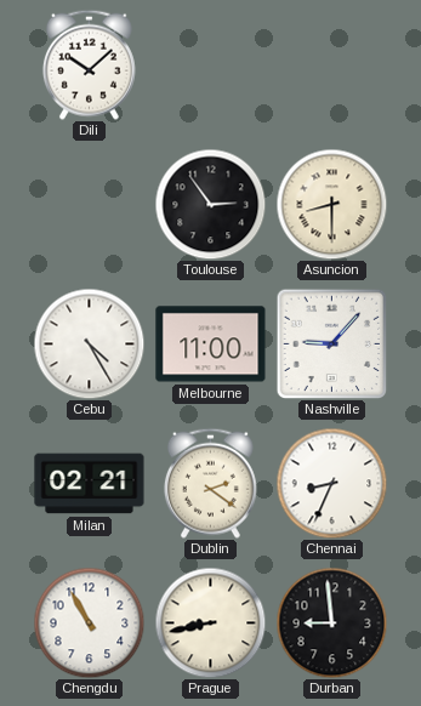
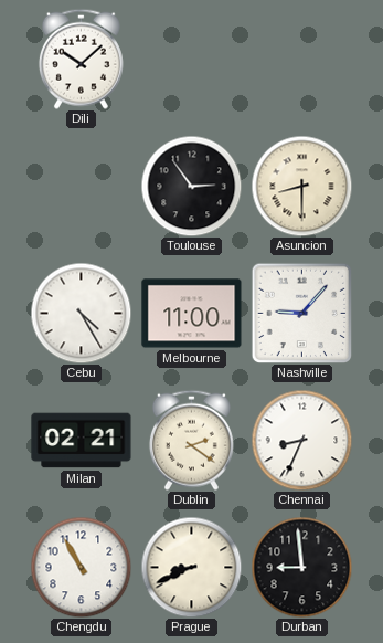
Prague: 8:43 -> 8:41
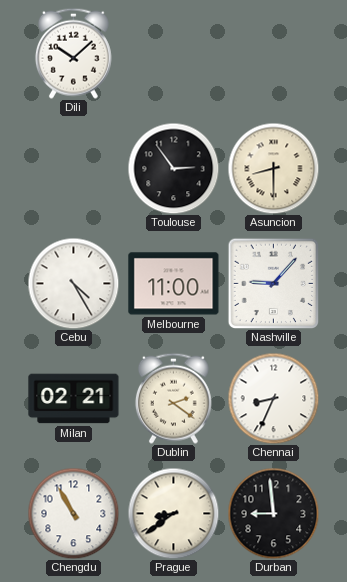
Prague: 8:41 -> 8:39
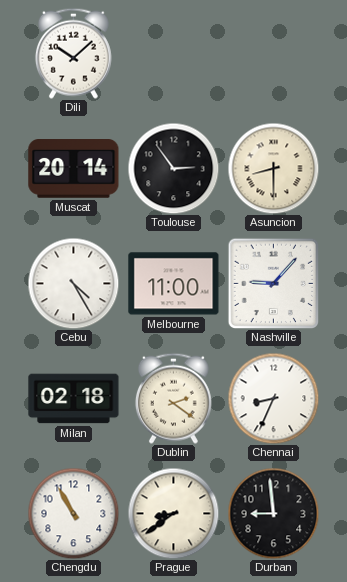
Muscat: none -> 20:14
Milan: 02:21 -> 02:18
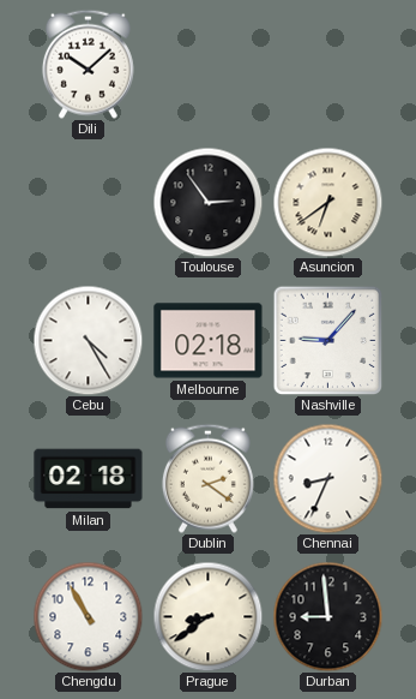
Muscat: 20:14 -> none
Asuncion: 8:30 -> 6:39
Melbourne: 11:00 -> 02:18
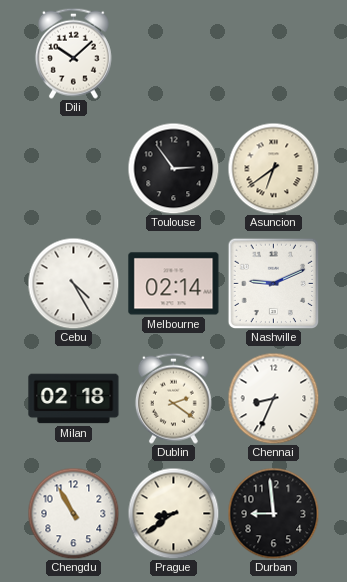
Melbourne: 02:18 -> 02:14
Nashville: 9:07 -> 9:11
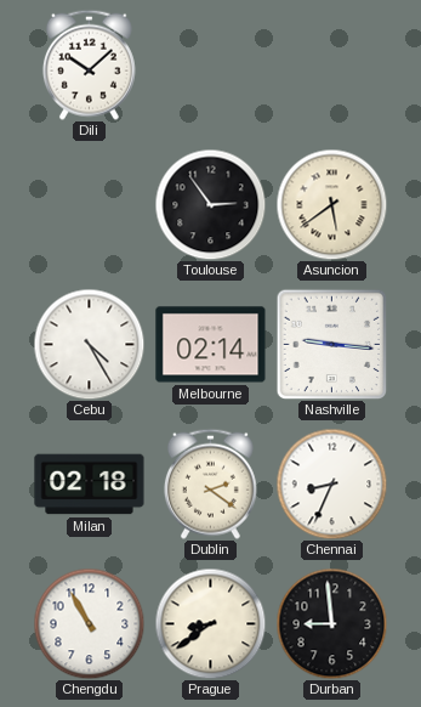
Asuncion: 6:39 -> 5:39
Nashville: 9:11 -> 9:16
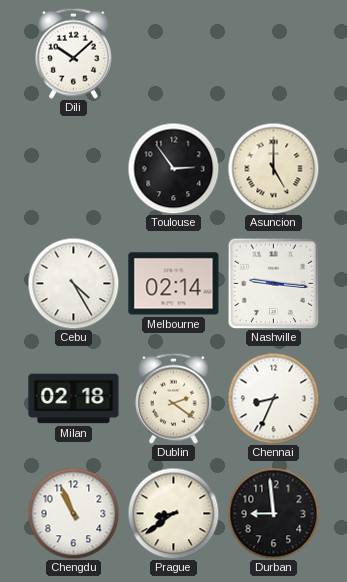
Asuncion: 5:39 -> 5:00
Chengdu: 10:55 -> 10:56
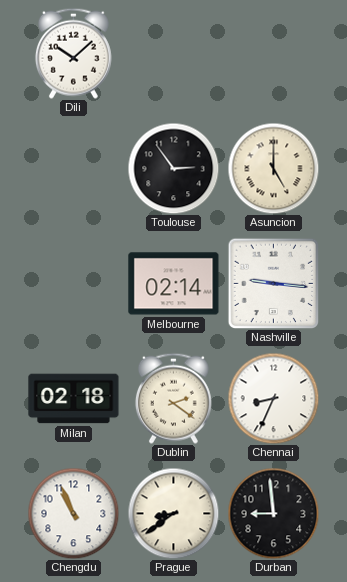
Cebu: 4:25 -> none
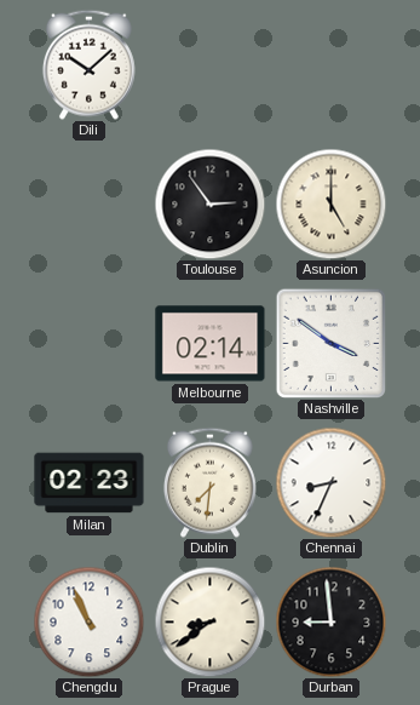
Nashville: 9:16 -> 3:51
Milan: 02:18 -> 02:23
Dublin: 2:21 -> 7:31
